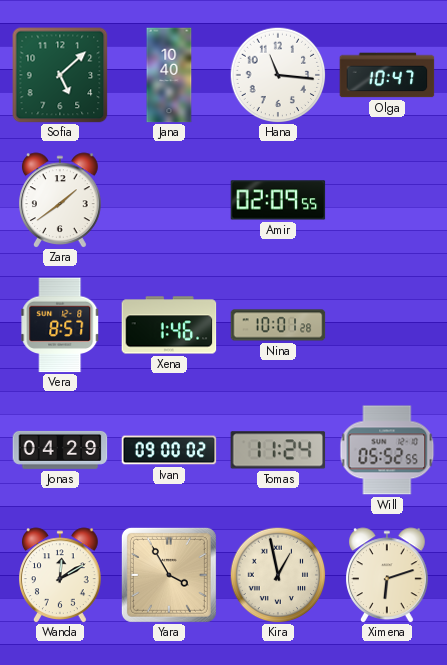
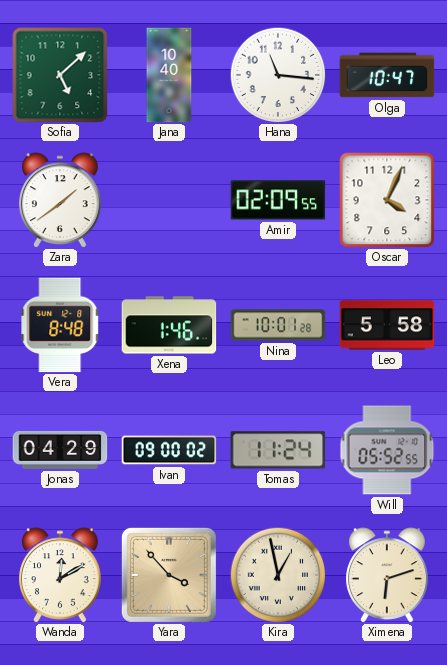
Oscar: none -> 4:04
Vera: 8:57 -> 8:48
Leo: none -> 5:58
Yara: 3:55 -> 3:53
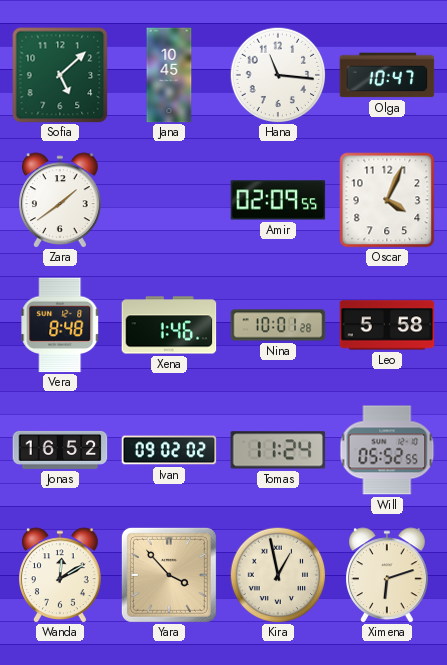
Jana: 10:40 -> 10:45
Jonas: 04:29 -> 16:52
Ivan: 09:00 -> 09:02
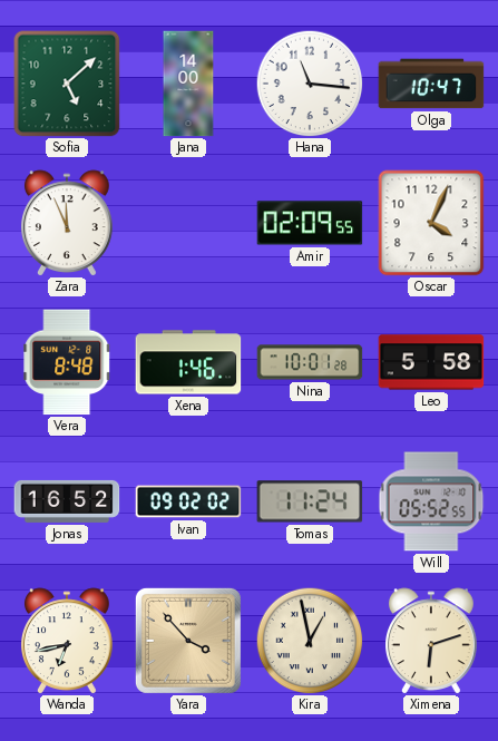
Jana: 10:45 -> 14:00
Zara: 1:39 -> 11:56
Wanda: 12:10 -> 6:43
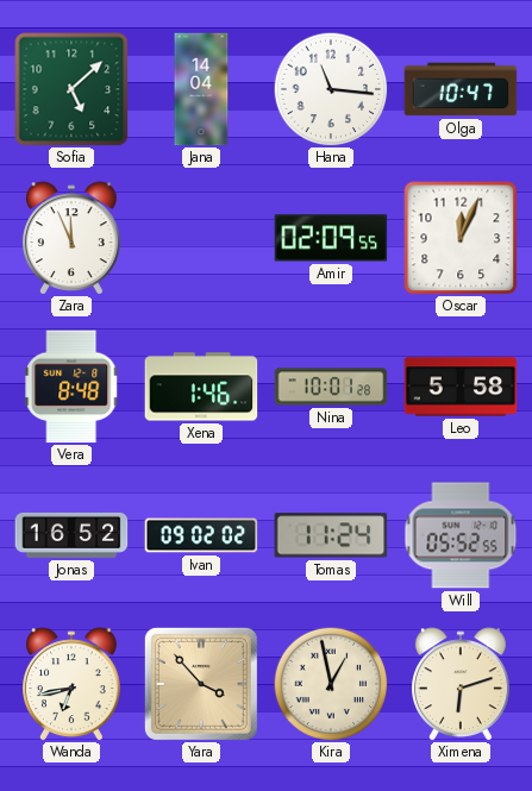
Jana: 14:00 -> 14:04
Oscar: 4:04 -> 12:04
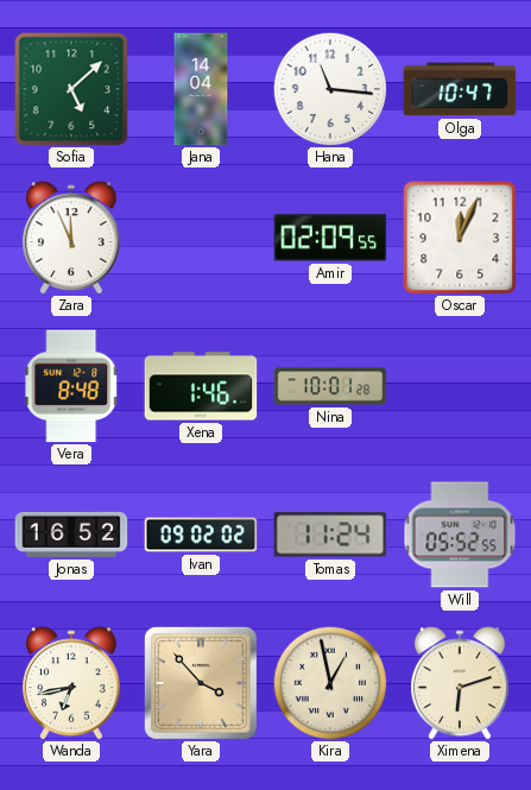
Leo: 5:58 -> none
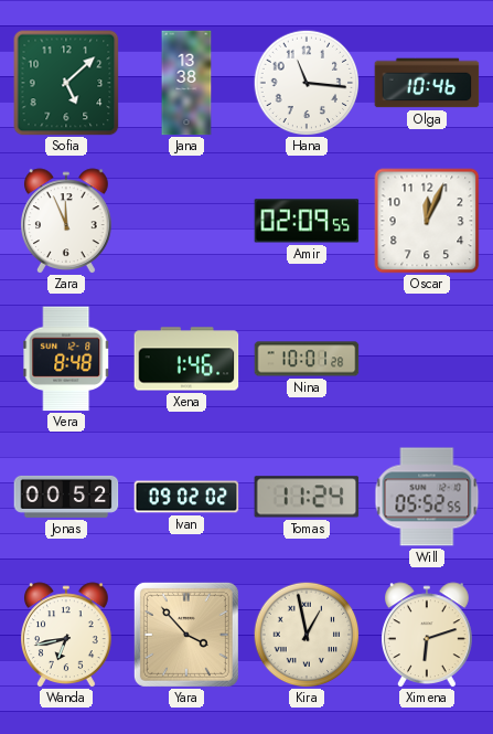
Jana: 14:04 -> 13:38
Olga: 10:47 -> 10:46
Jonas: 16:52 -> 00:52
